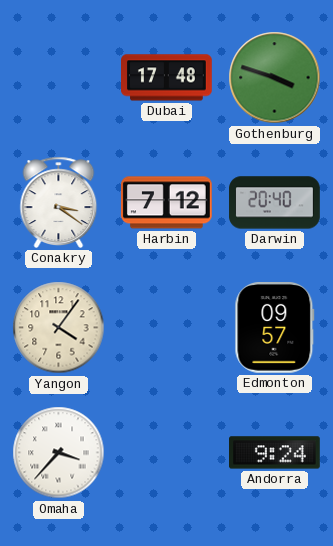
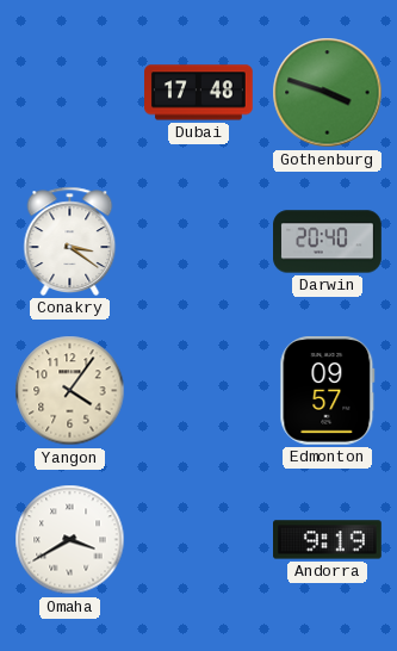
Harbin: 7:12 -> none
Omaha: 3:37 -> 3:40
Andorra: 9:24 -> 9:19
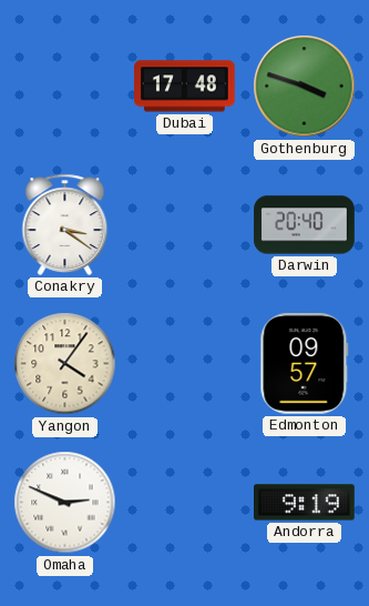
Omaha: 3:40 -> 2:49
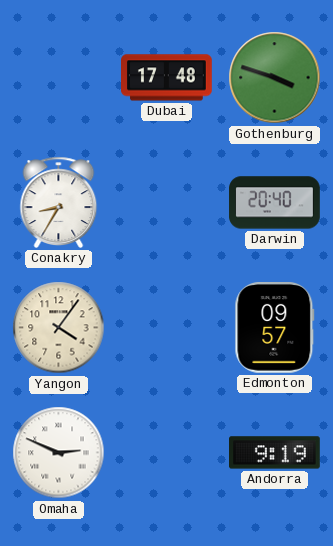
Conakry: 3:21 -> 8:35
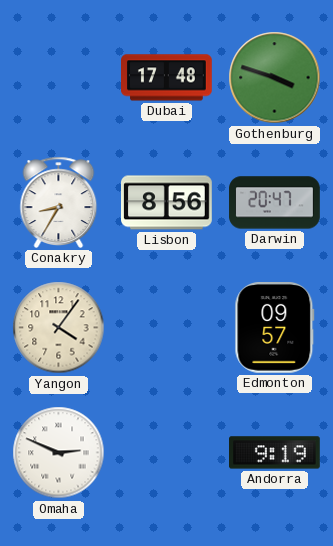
Lisbon: none -> 8:56
Darwin: 20:40 -> 20:47
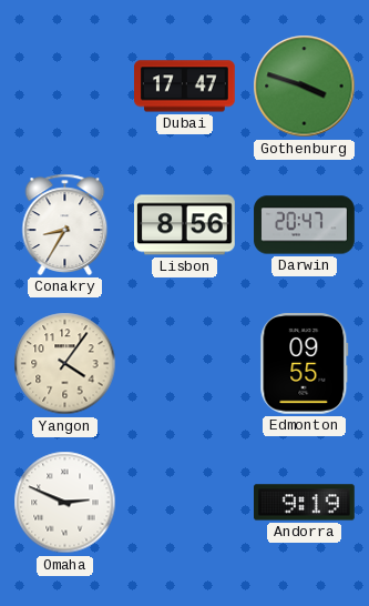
Dubai: 17:48 -> 17:47
Edmonton: 09:57 -> 09:55
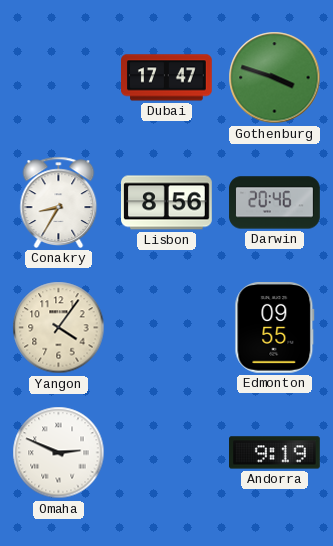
Darwin: 20:47 -> 20:46
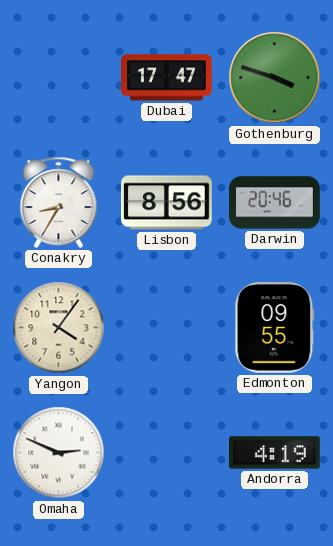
Andorra: 9:19 -> 4:19
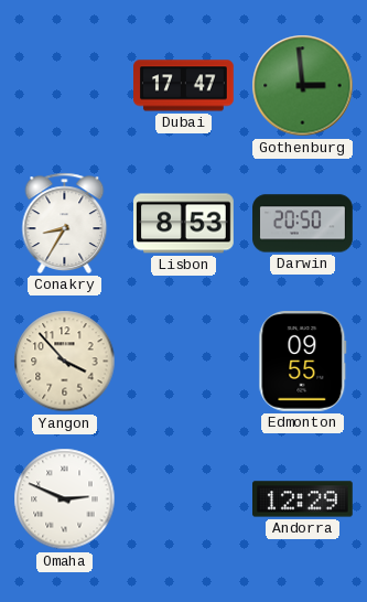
Gothenburg: 3:48 -> 2:59
Lisbon: 8:56 -> 8:53
Darwin: 20:46 -> 20:50
Yangon: 4:06 -> 3:53
Andorra: 4:19 -> 12:29
